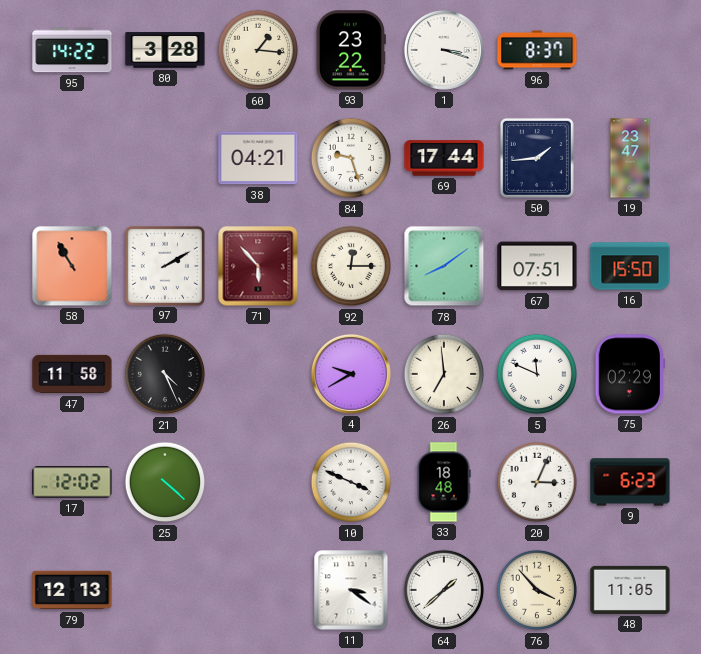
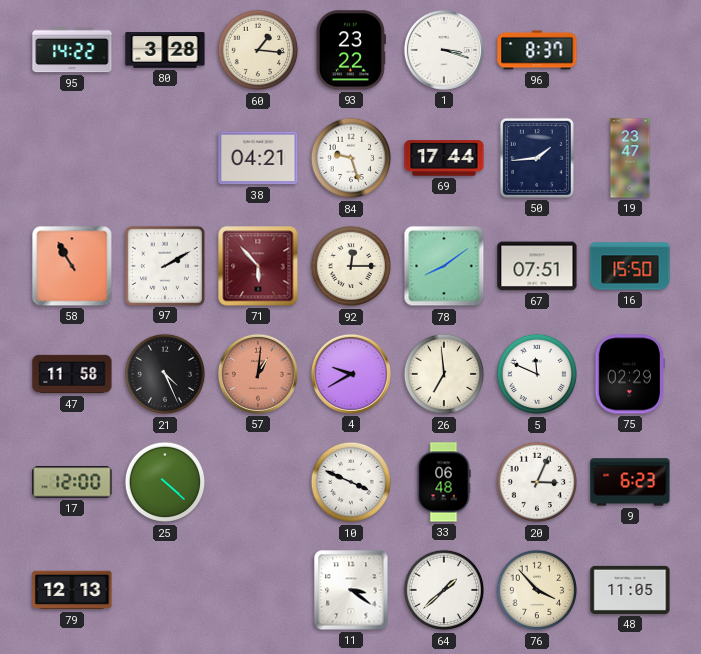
57: none -> 1:01
17: 12:02 -> 12:00
33: 18:48 -> 06:48
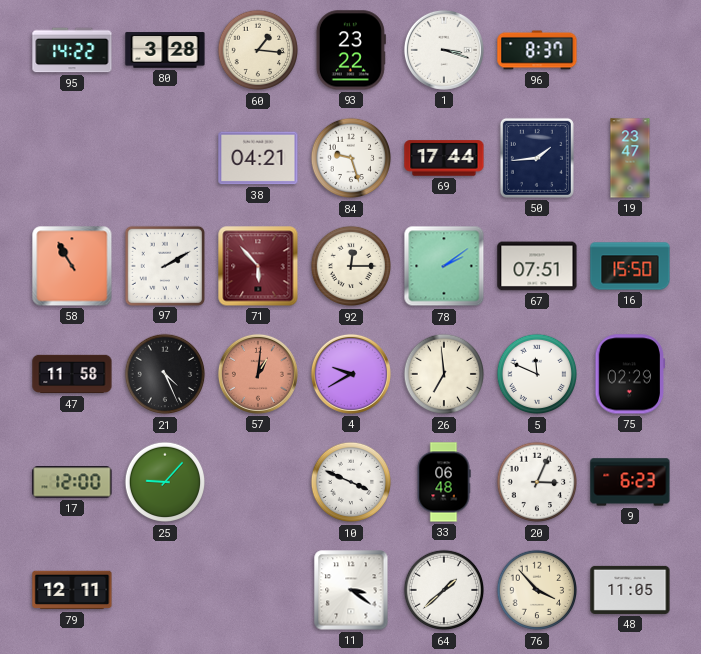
78: 8:09 -> 2:09
25: 4:22 -> 9:07
79: 12:13 -> 12:11
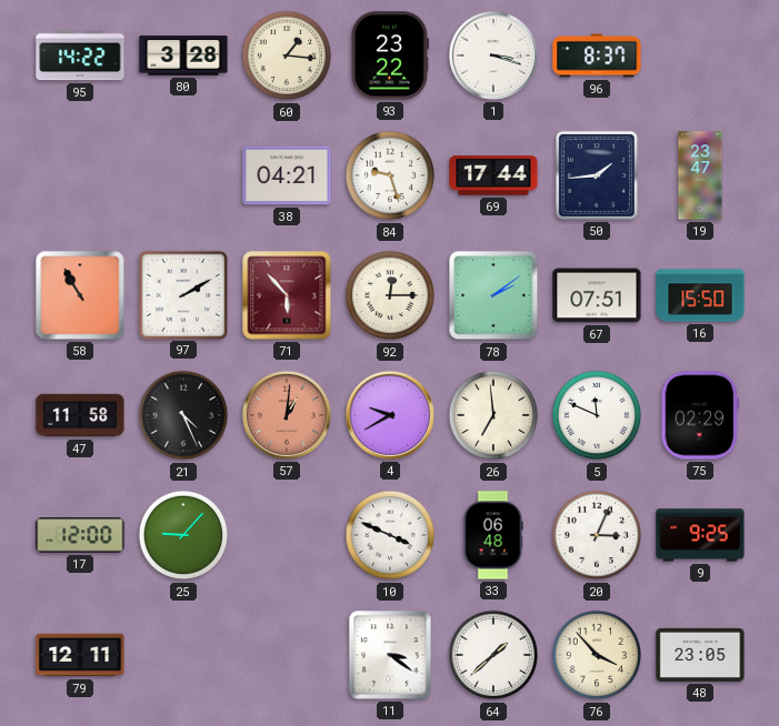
9: 6:23 -> 9:25
48: 11:05 -> 23:05
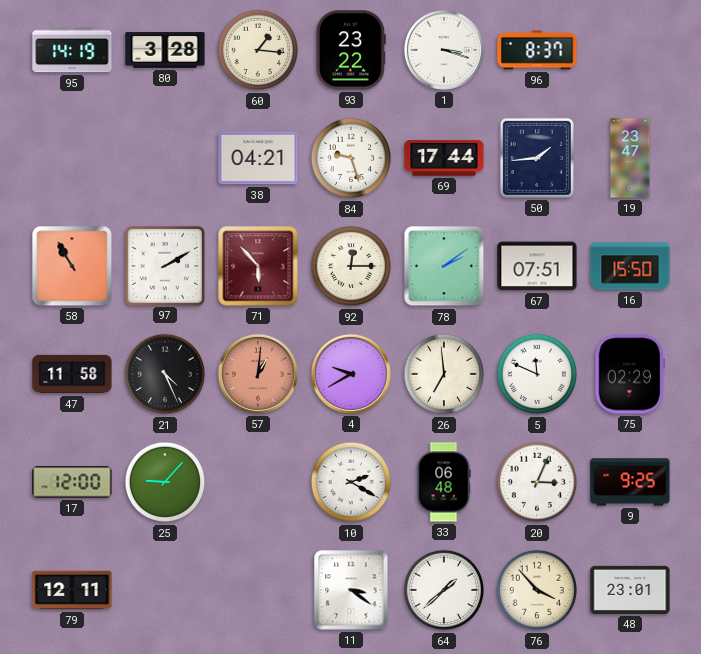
95: 14:22 -> 14:19
10: 3:49 -> 2:20
48: 23:05 -> 23:01
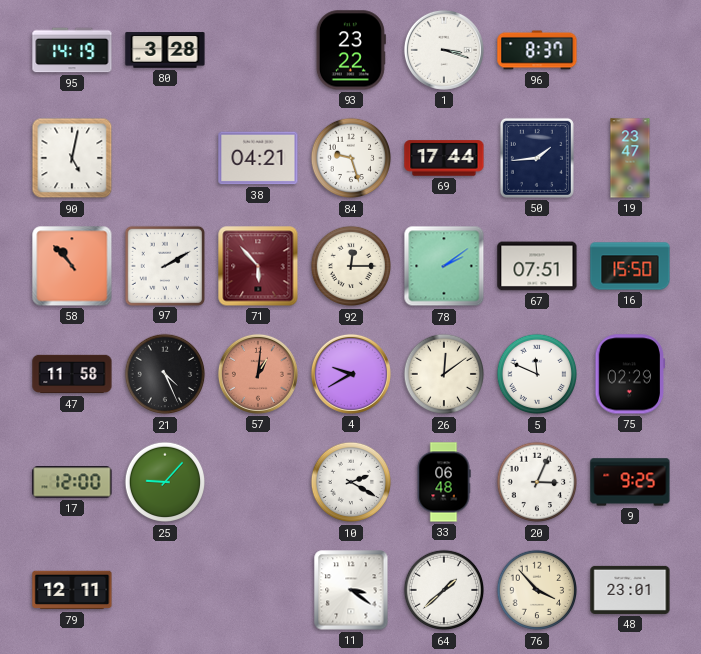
60: 1:16 -> none
90: none -> 5:02
58: 10:55 -> 10:53
26: 6:59 -> 12:09
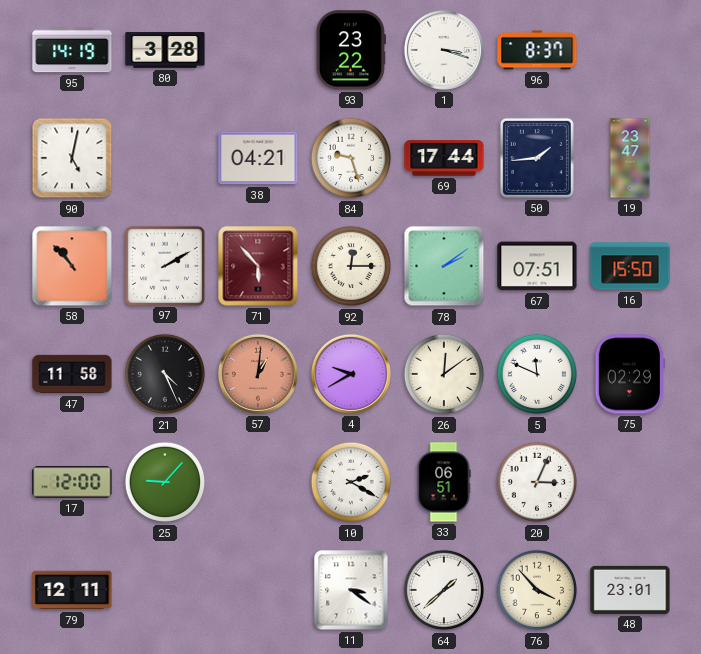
33: 06:48 -> 06:51
9: 9:25 -> none
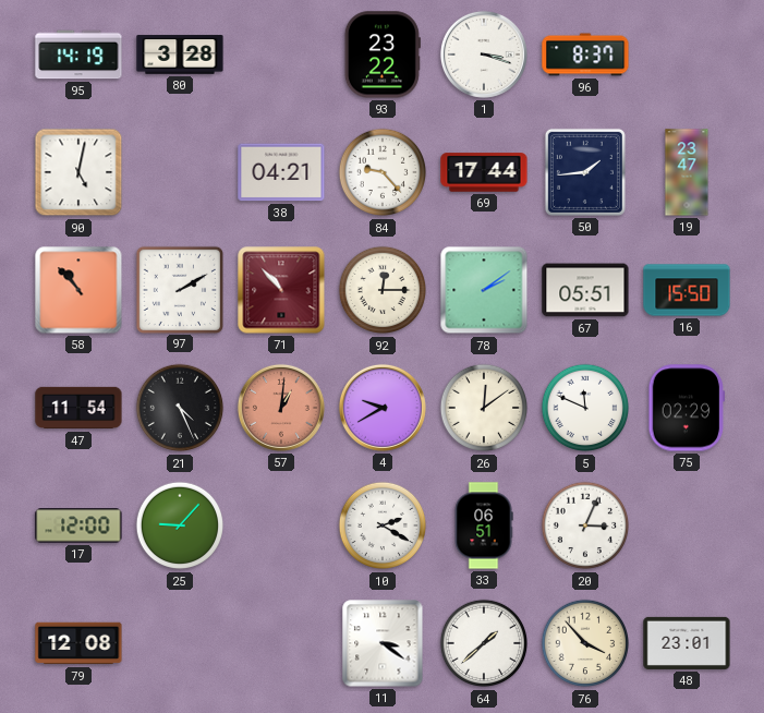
84: 9:27 -> 9:23
71: 5:53 -> 10:53
67: 07:51 -> 05:51
47: 11:58 -> 11:54
79: 12:11 -> 12:08
